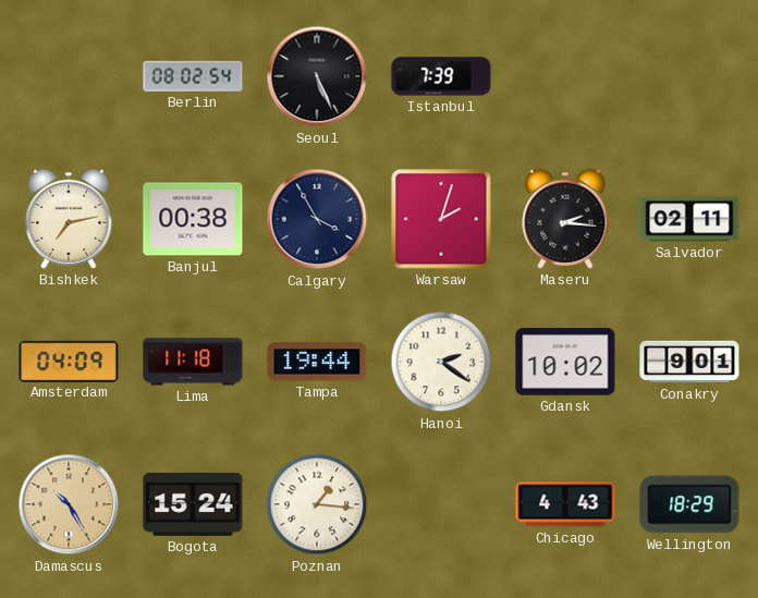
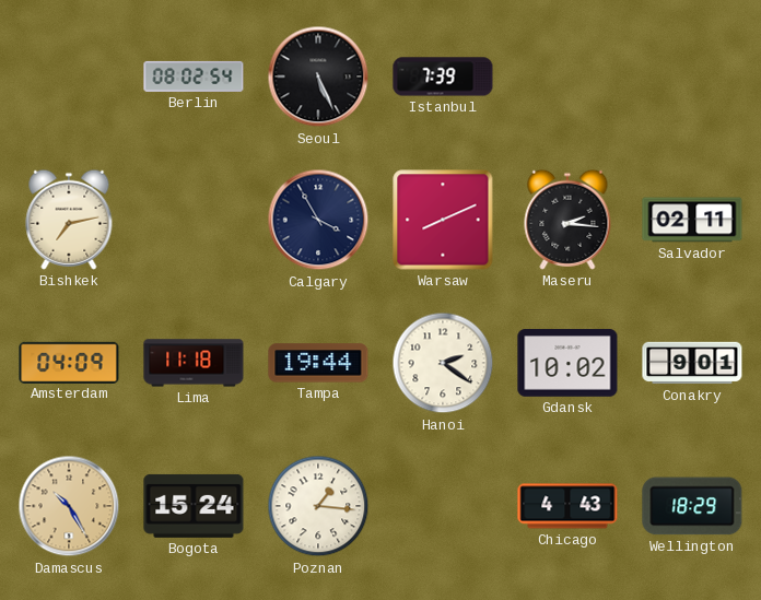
Banjul: 00:38 -> none
Warsaw: 2:03 -> 8:11
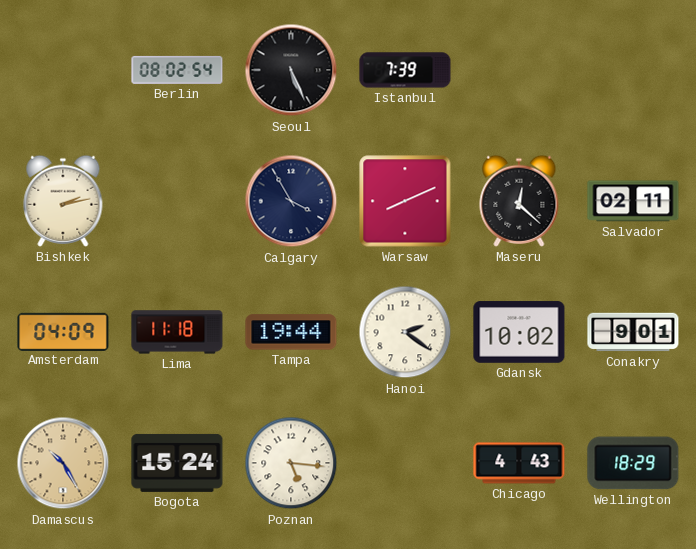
Bishkek: 7:13 -> 2:13
Maseru: 2:16 -> 12:22
Poznan: 1:16 -> 5:16
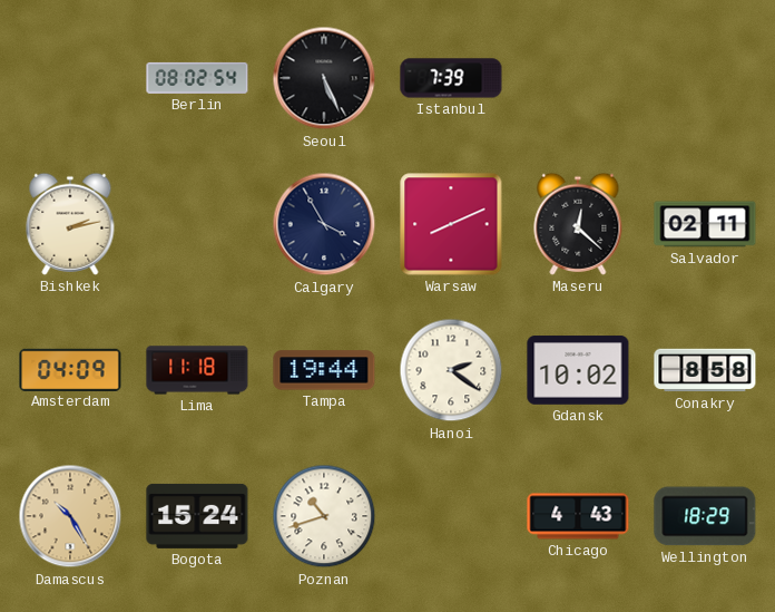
Conakry: 9:01 -> 8:58
Poznan: 5:16 -> 10:42
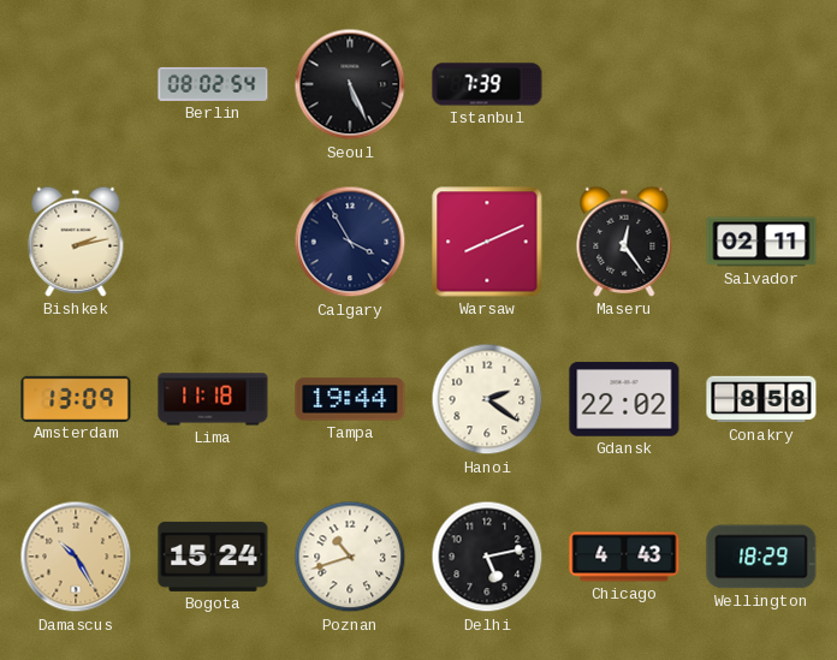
Maseru: 12:22 -> 12:24
Amsterdam: 04:09 -> 13:09
Gdansk: 10:02 -> 22:02
Delhi: none -> 5:13
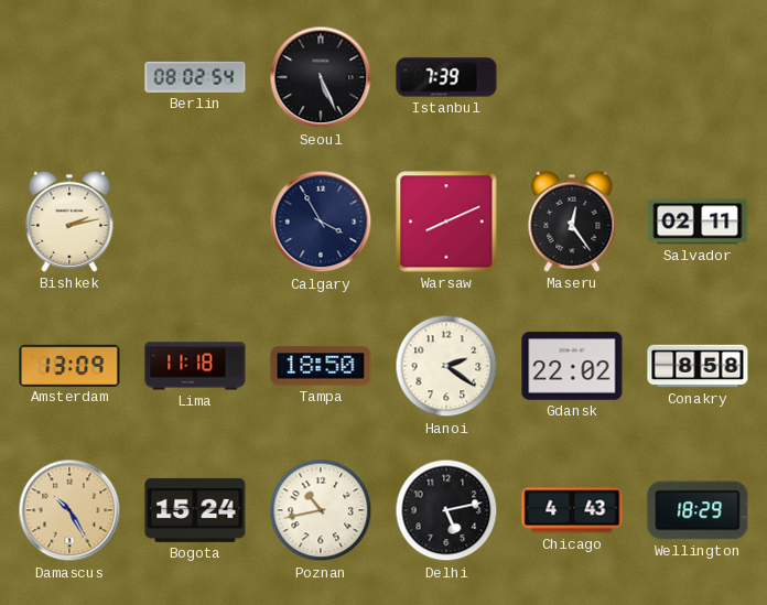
Tampa: 19:44 -> 18:50
Poznan: 10:42 -> 10:43
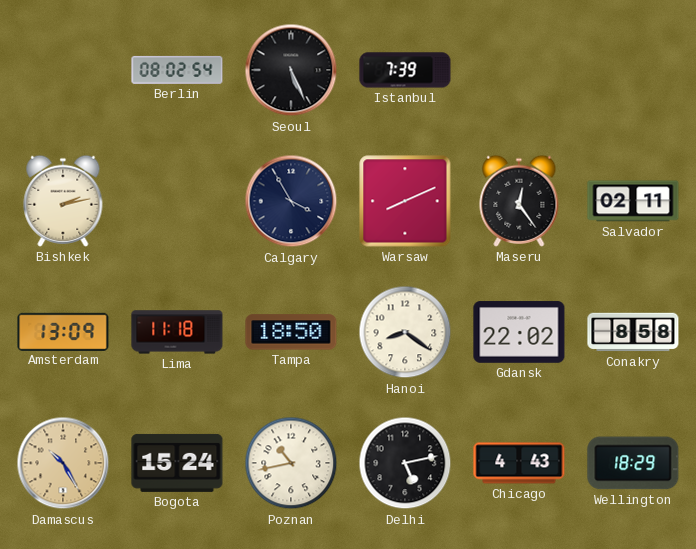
Hanoi: 2:21 -> 8:21
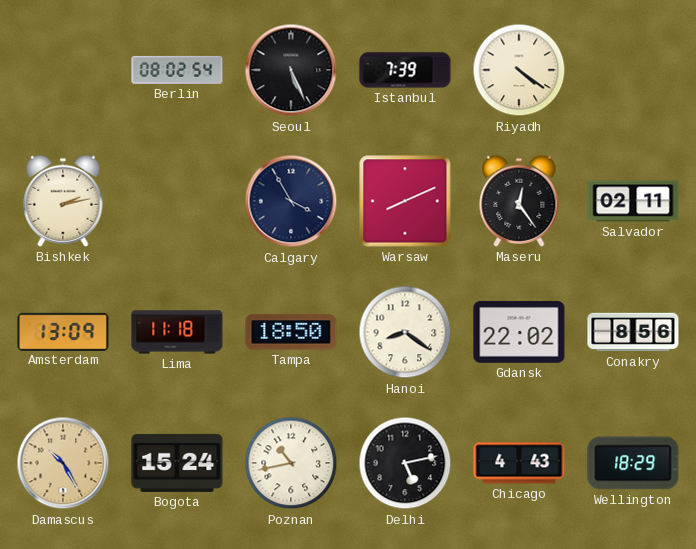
Riyadh: none -> 4:21
Conakry: 8:58 -> 8:56
